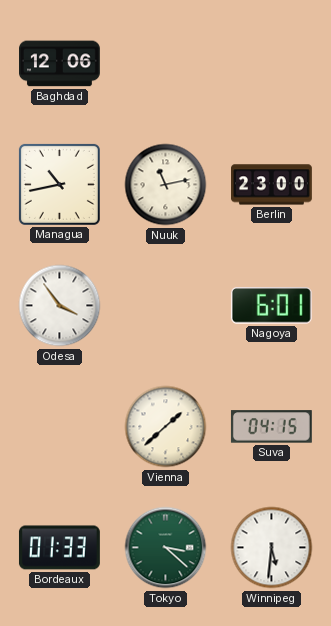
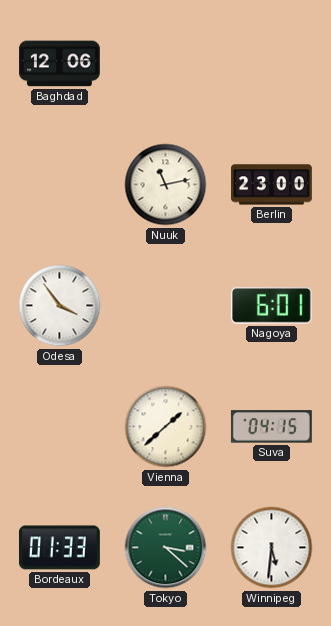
Managua: 10:43 -> none
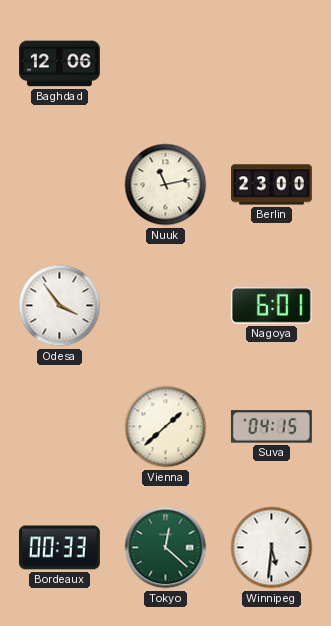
Bordeaux: 01:33 -> 00:33
Tokyo: 3:22 -> 12:22
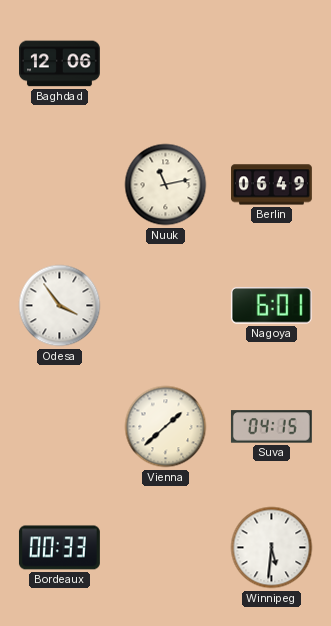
Berlin: 23:00 -> 06:49
Tokyo: 12:22 -> none
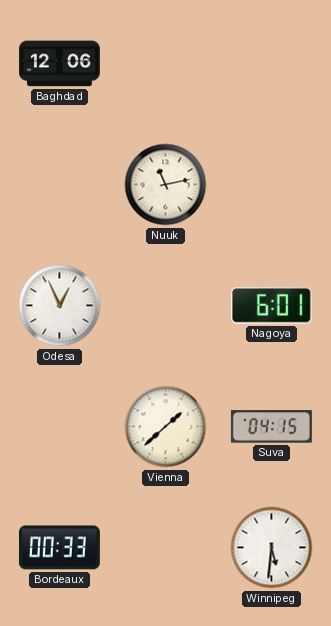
Berlin: 06:49 -> none
Odesa: 3:54 -> 12:56
